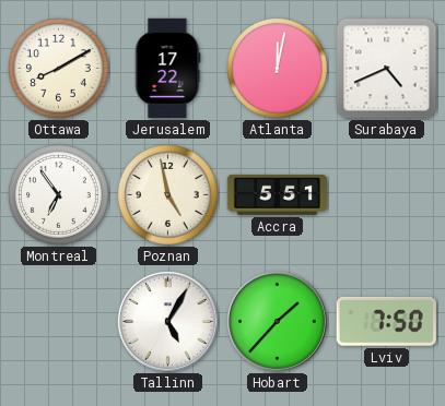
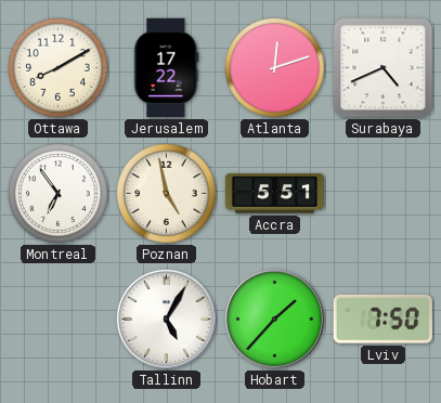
Atlanta: 12:02 -> 12:12
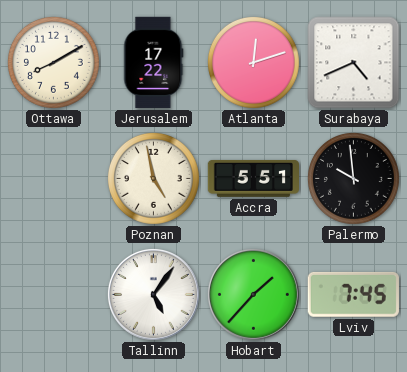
Montreal: 6:54 -> none
Palermo: none -> 9:59
Tallinn: 5:05 -> 5:06
Lviv: 7:50 -> 7:45
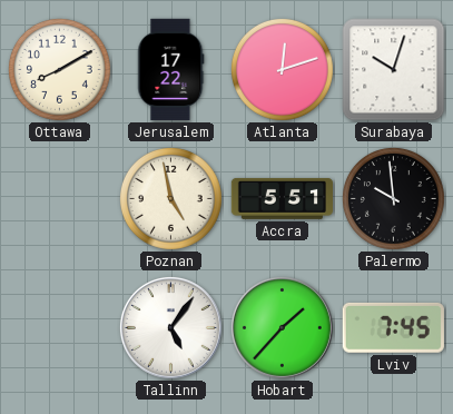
Surabaya: 4:41 -> 10:03
